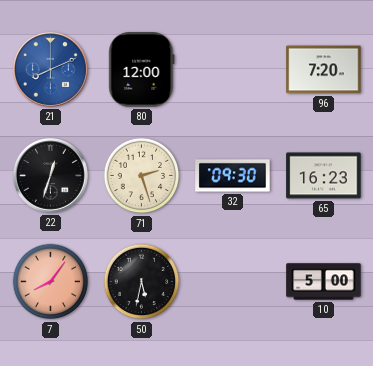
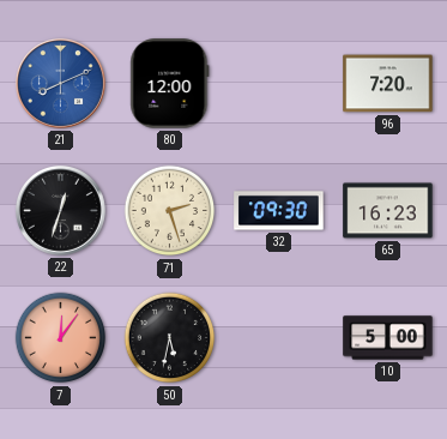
7: 8:06 -> 12:06
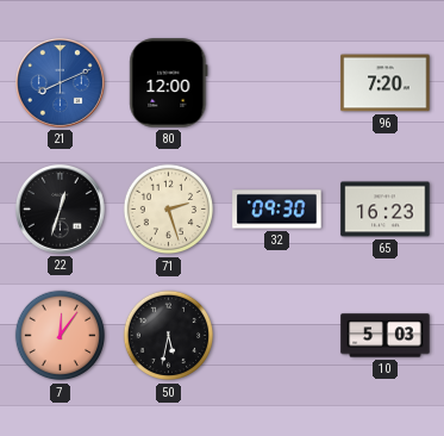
10: 5:00 -> 5:03
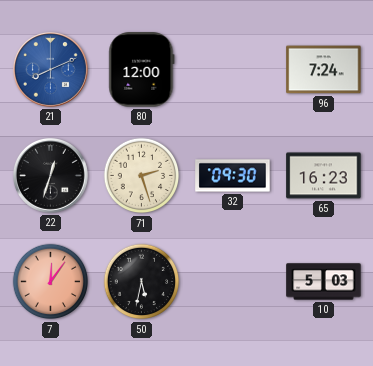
96: 7:20 -> 7:24
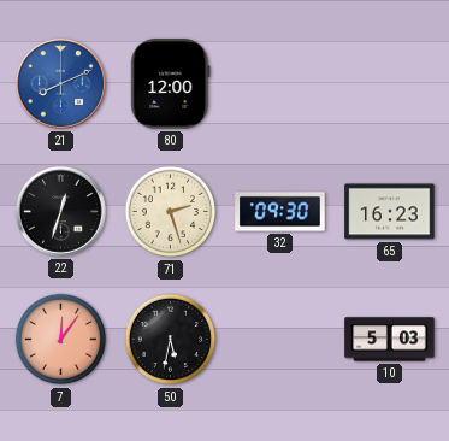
96: 7:24 -> none
